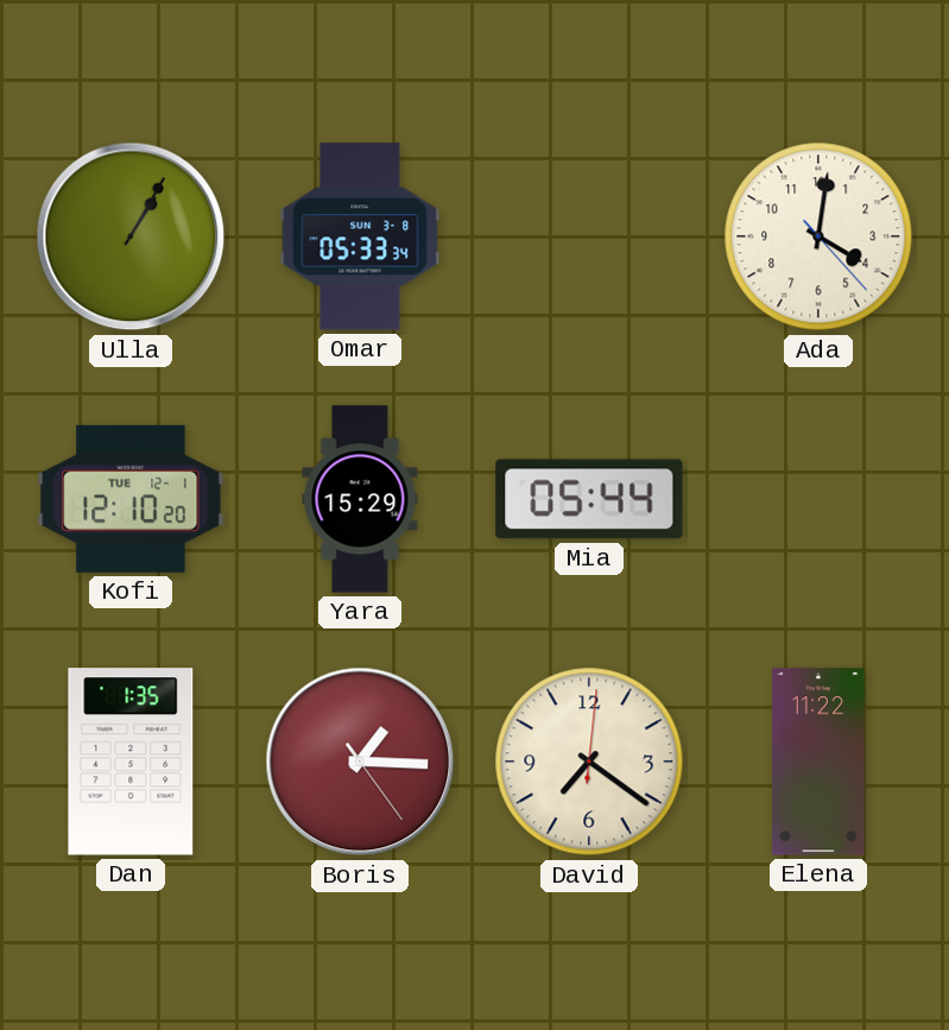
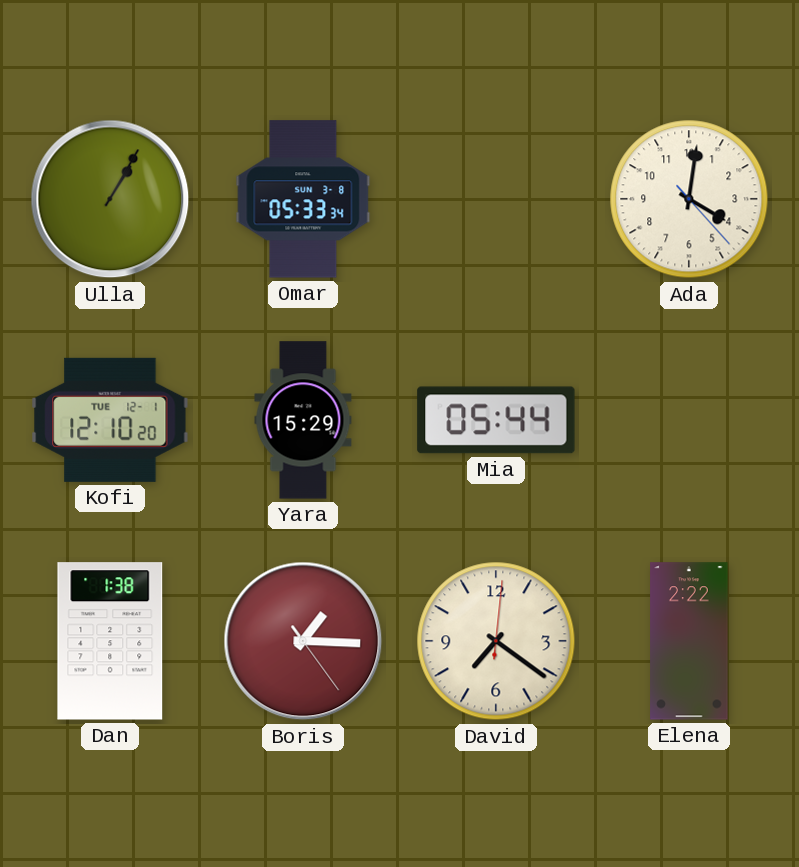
Dan: 1:35 -> 1:38
Elena: 11:22 -> 2:22
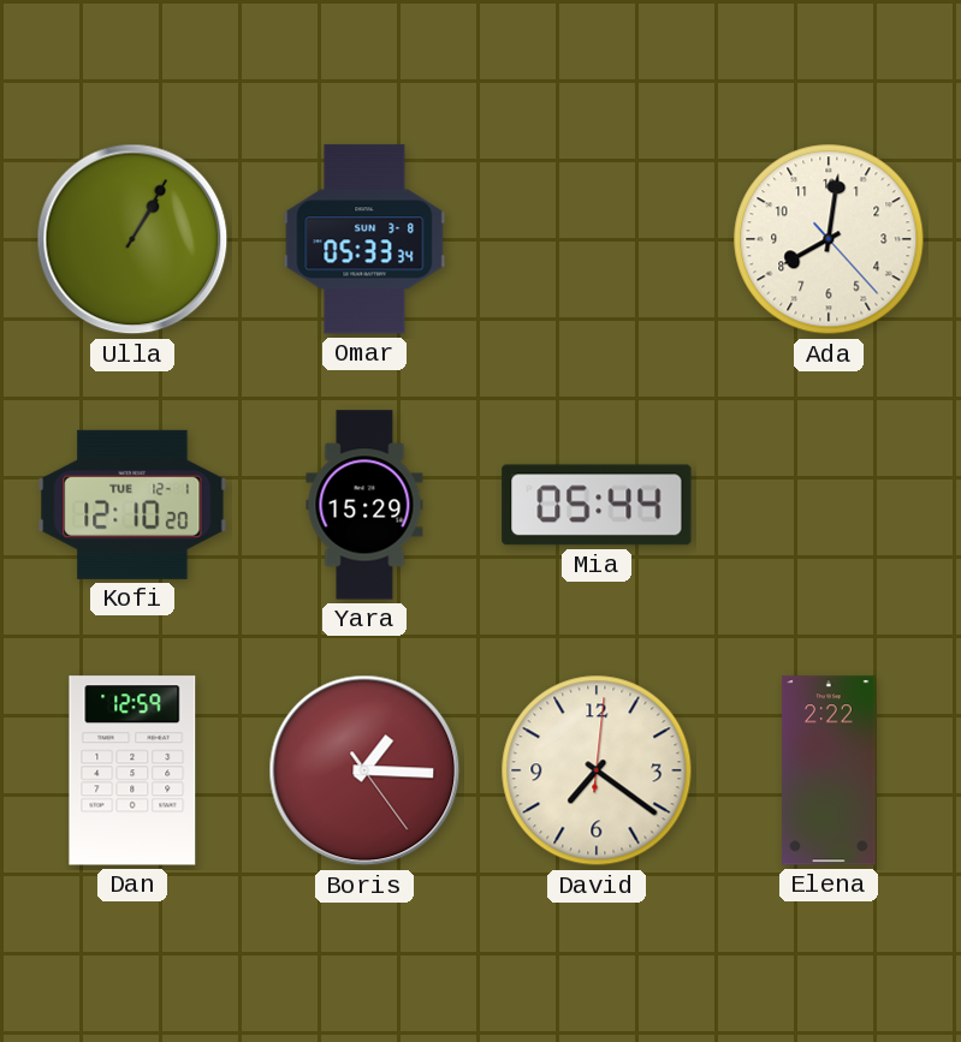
Ada: 4:01 -> 8:01
Dan: 1:38 -> 12:59
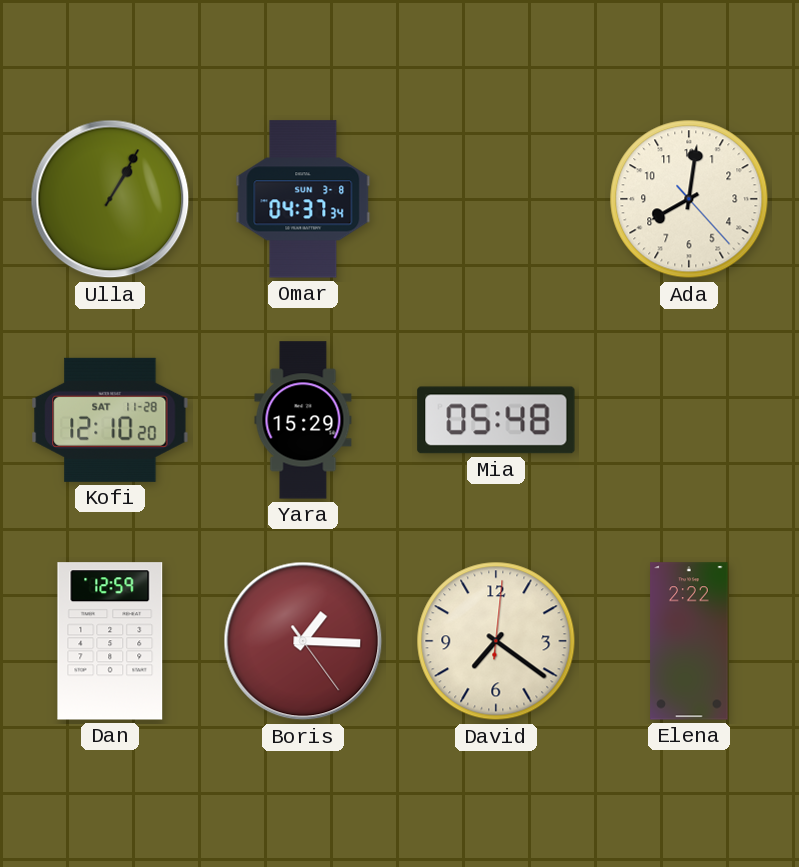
Omar: 05:33 -> 04:37
Kofi date: TUE 12-1 -> SAT 11-28
Mia: 05:44 -> 05:48
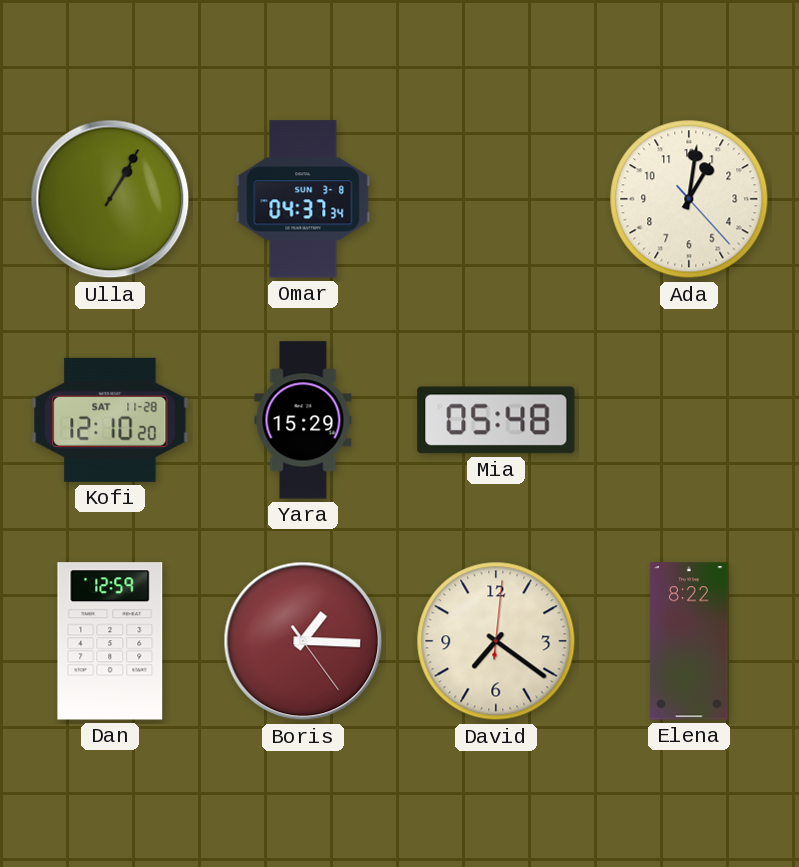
Ada: 8:01 -> 1:01
Elena: 2:22 -> 8:22
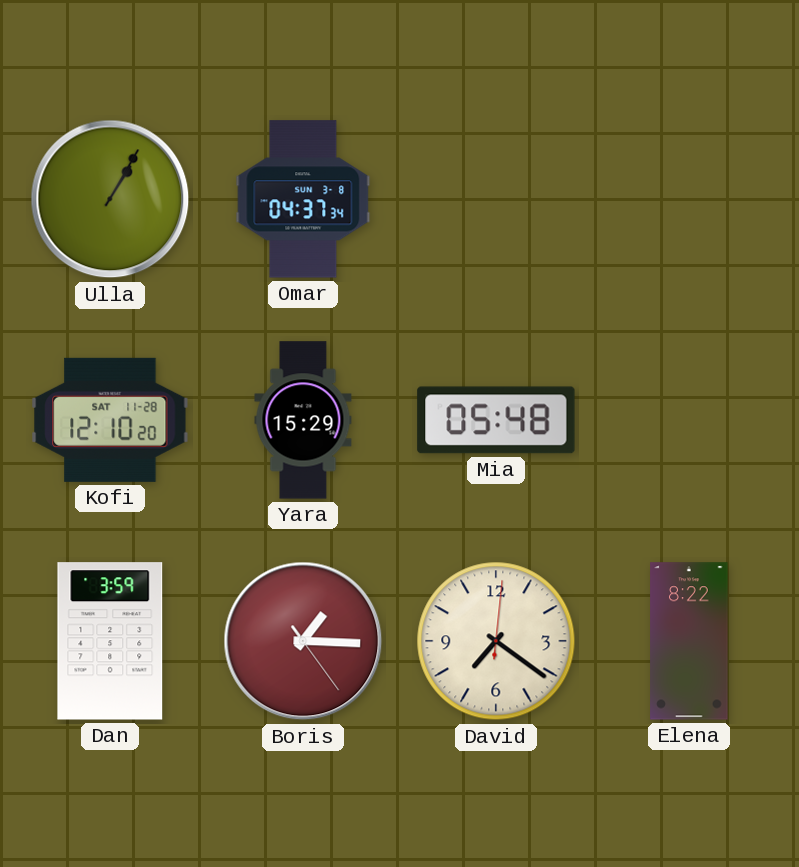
Ada: 1:01 -> none
Dan: 12:59 -> 3:59
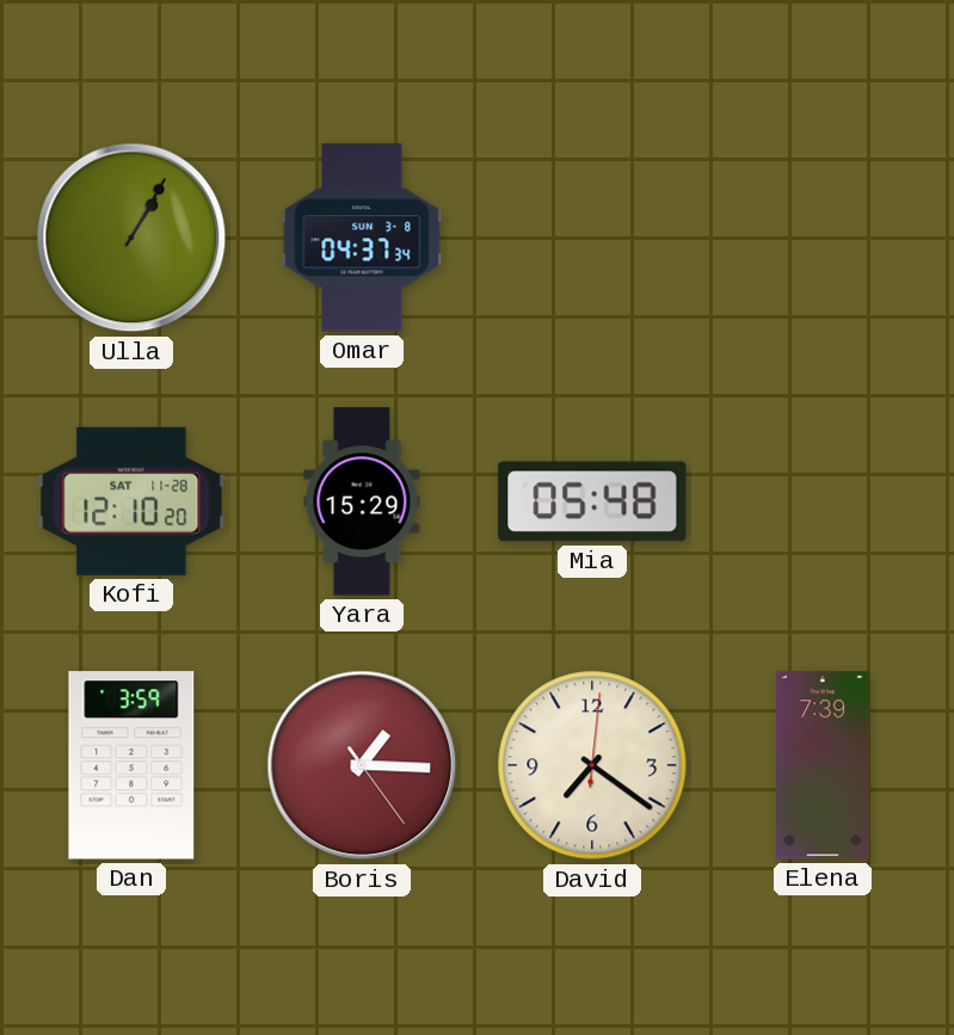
Elena: 8:22 -> 7:39
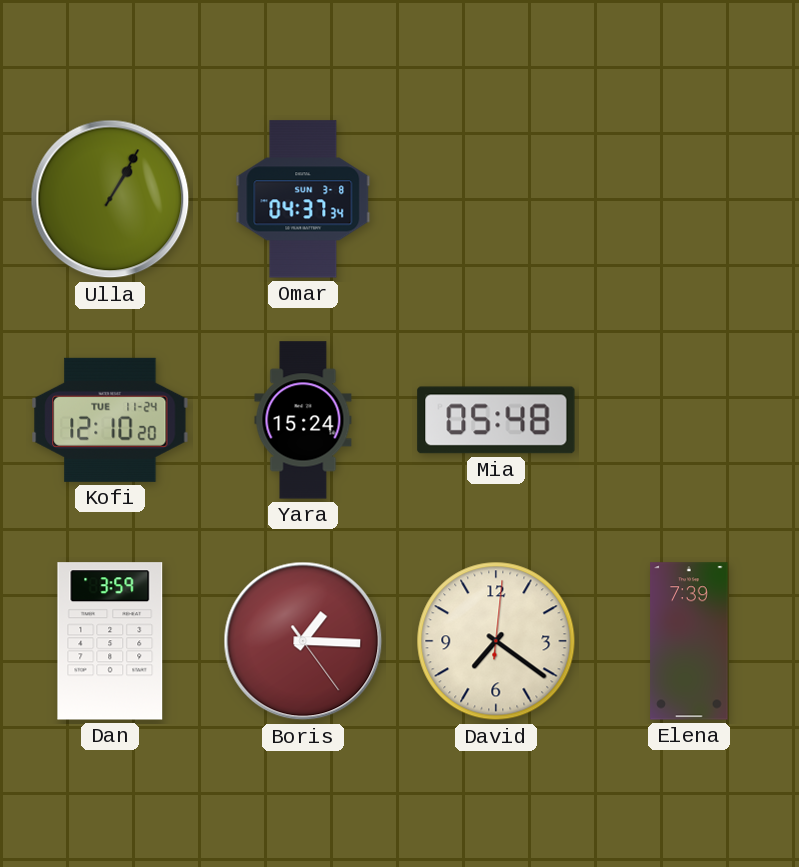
Kofi date: SAT 11-28 -> TUE 11-24
Yara: 15:29 -> 15:24
